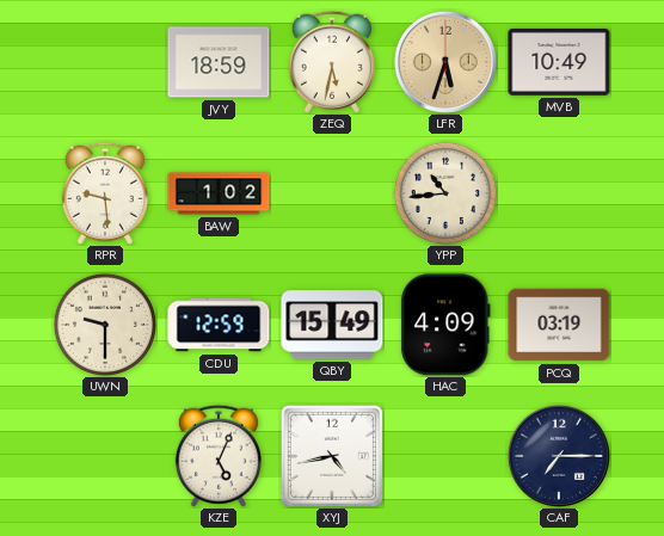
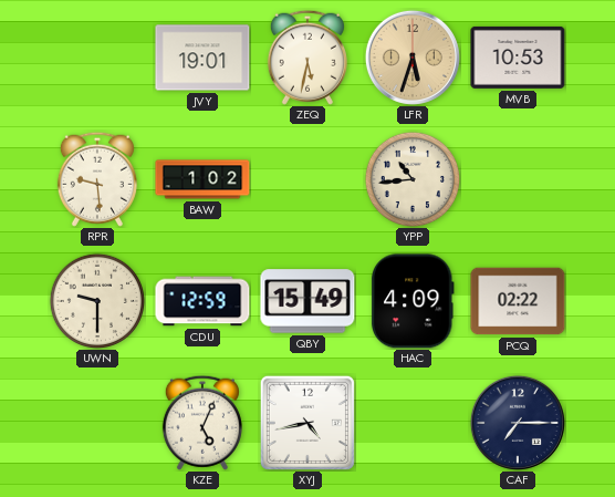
JVY: 18:59 -> 19:01
MVB: 10:49 -> 10:53
PCQ: 03:19 -> 02:22
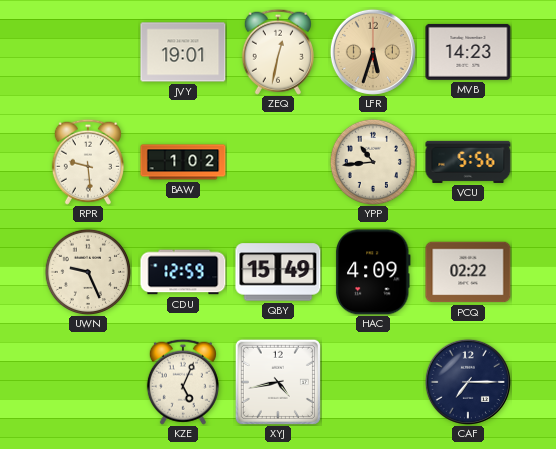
ZEQ: 5:32 -> 12:32
MVB: 10:53 -> 14:23
VCU: none -> 5:56
UWN: 9:30 -> 9:26
